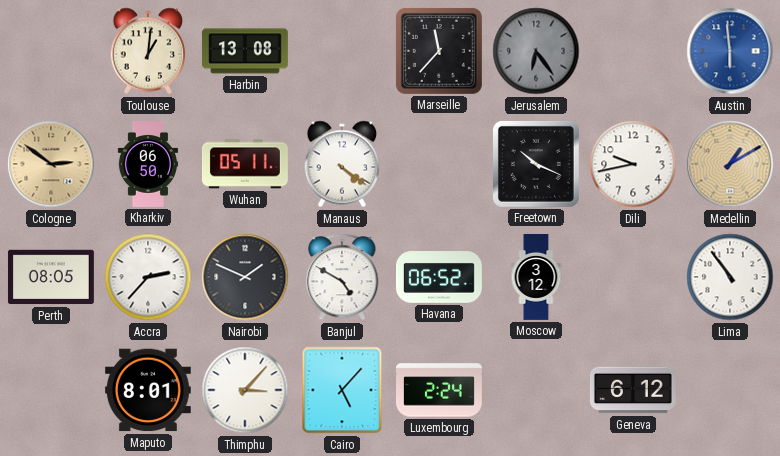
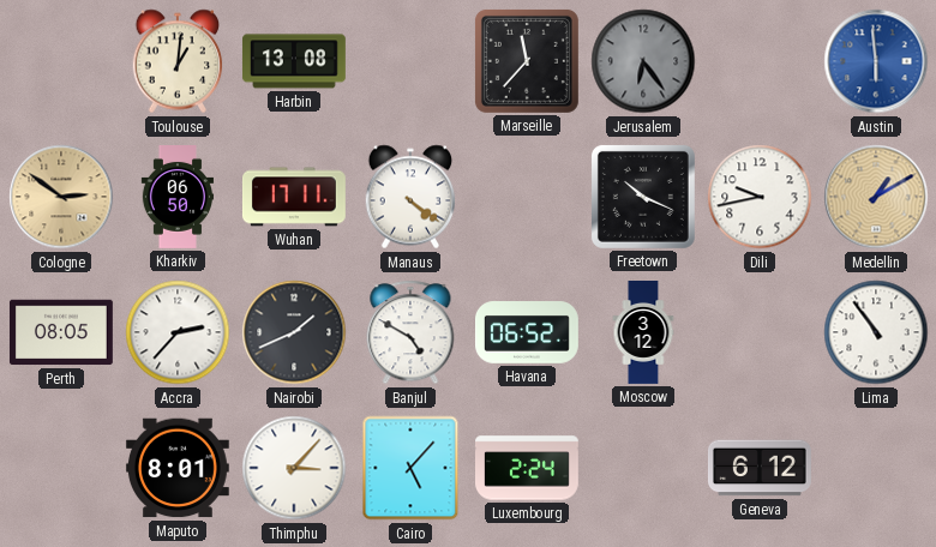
Wuhan: 05:11 -> 17:11
Nairobi: 1:49 -> 1:41
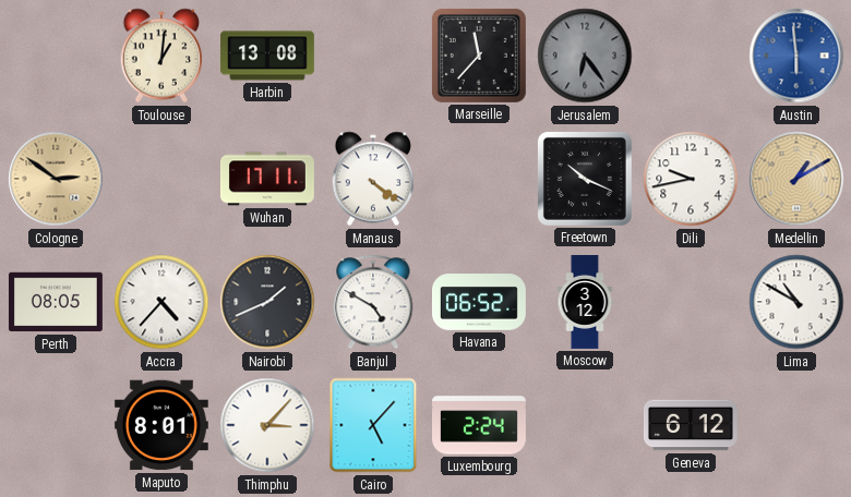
Kharkiv: 06:50 -> none
Accra: 2:37 -> 4:37
Lima: 10:54 -> 10:50
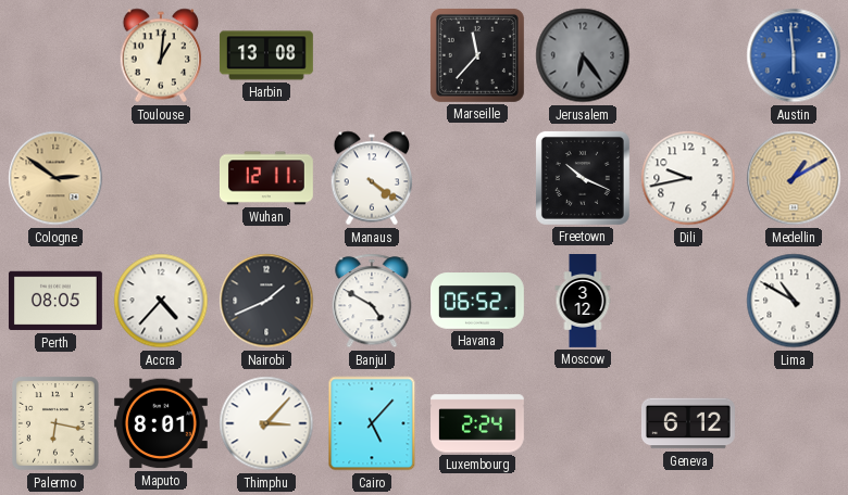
Wuhan: 17:11 -> 12:11
Palermo: none -> 6:17
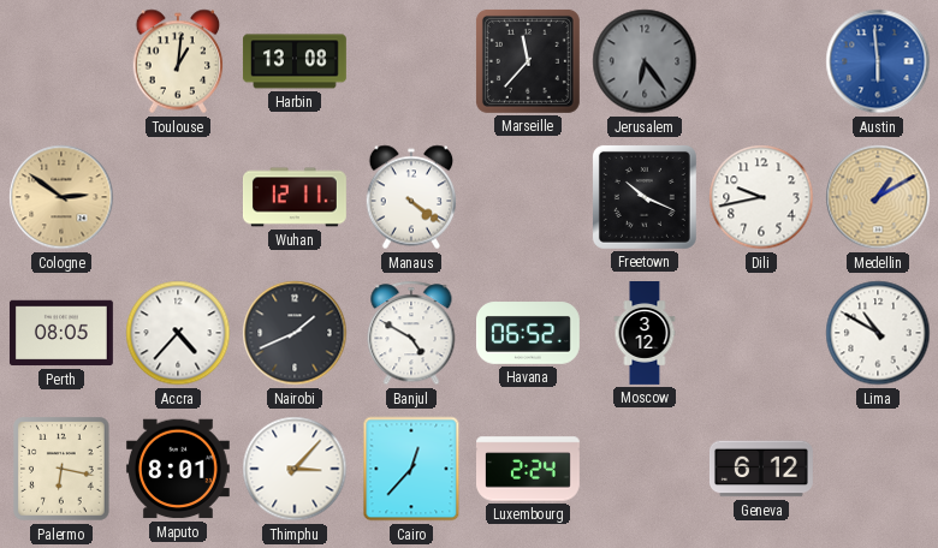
Cairo: 5:07 -> 12:37
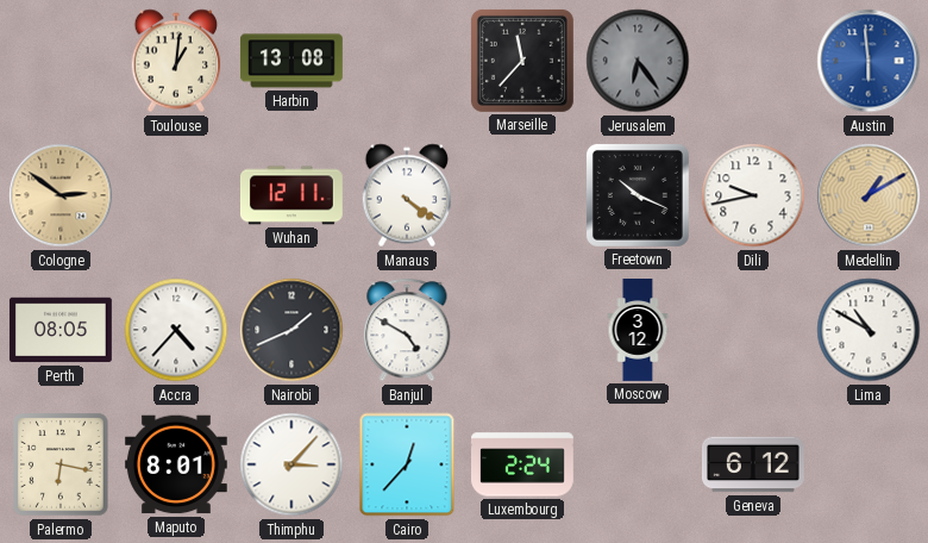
Havana: 06:52 -> none
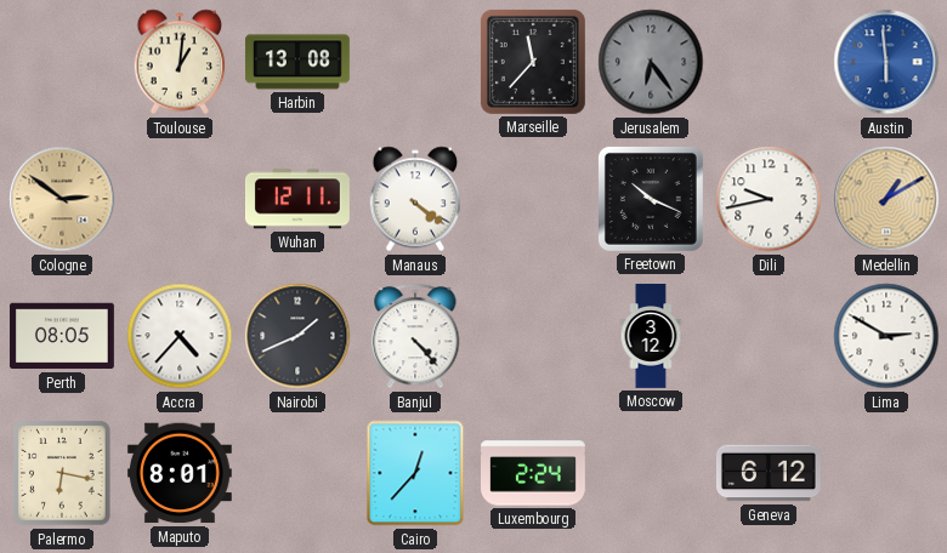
Banjul: 4:50 -> 4:23
Lima: 10:50 -> 2:50
Thimphu: 3:07 -> none
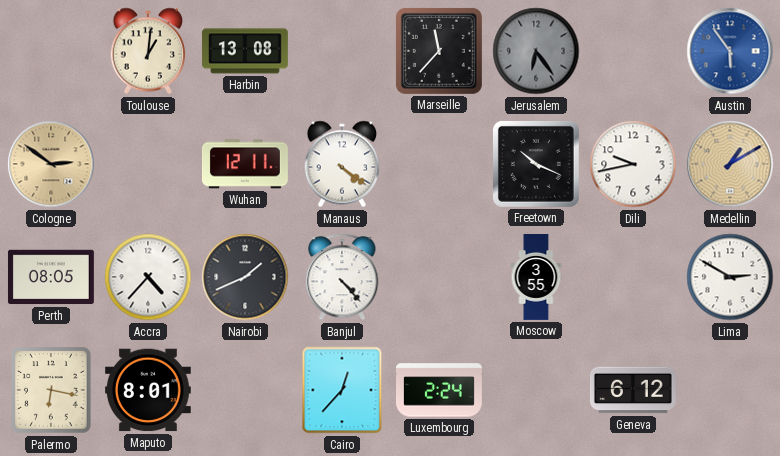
Austin: 5:59 -> 5:54
Moscow: 3:12 -> 3:55
